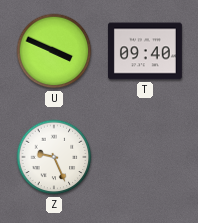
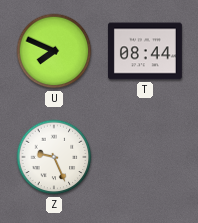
U: 3:49 -> 7:49
T: 09:40 -> 08:44
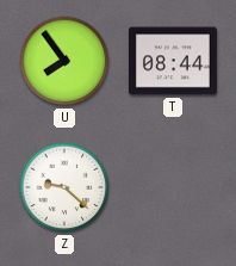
U: 7:49 -> 7:54
Z: 9:26 -> 9:22
